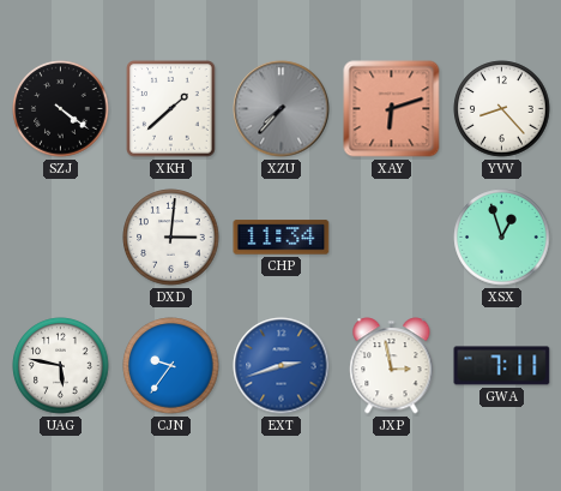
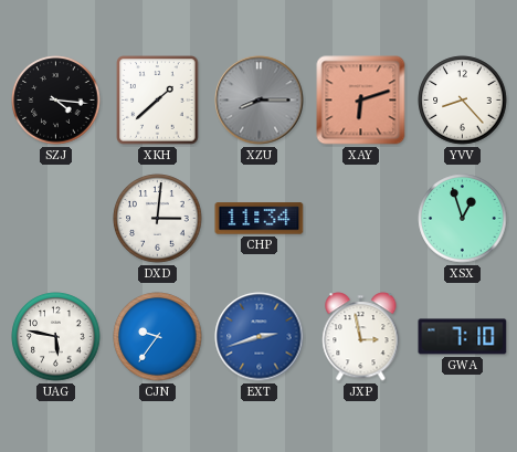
SZJ: 4:21 -> 4:16
XZU: 7:37 -> 8:15
GWA: 7:11 -> 7:10
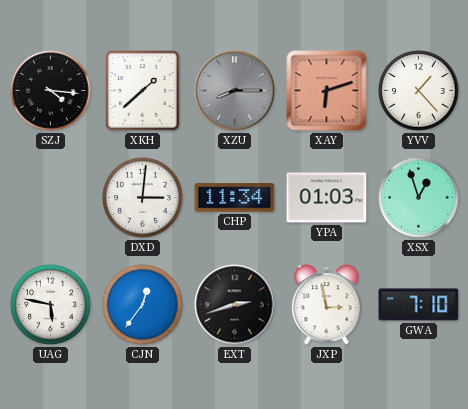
YVV: 8:23 -> 1:23
YPA: none -> 01:03
CJN: 9:36 -> 12:36
EXT dial: blue -> black
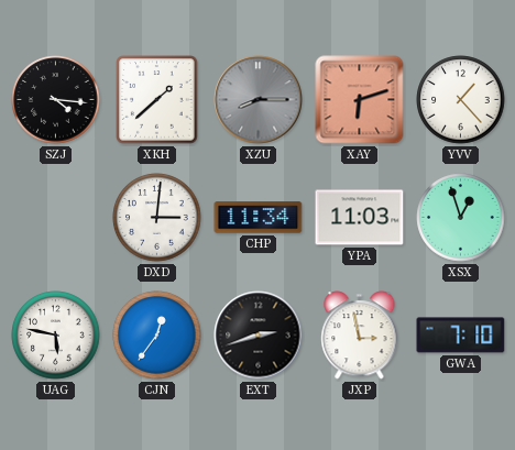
YPA: 01:03 -> 11:03
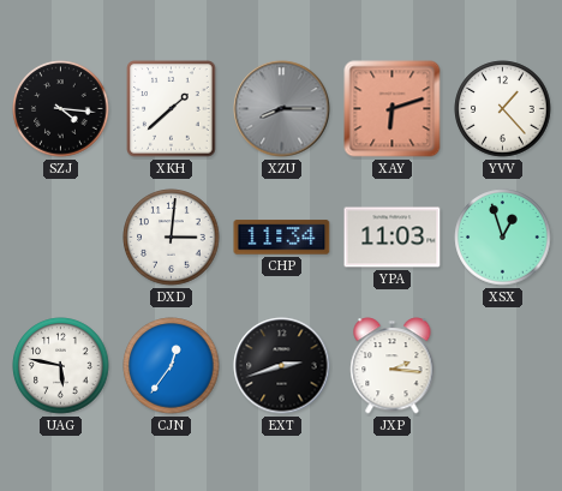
JXP: 2:58 -> 2:16
GWA: 7:10 -> none
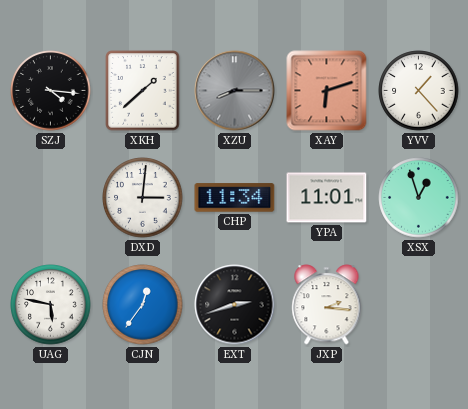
YPA: 11:03 -> 11:01
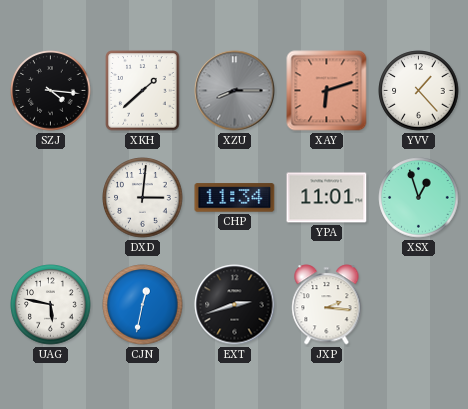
CJN: 12:36 -> 12:32
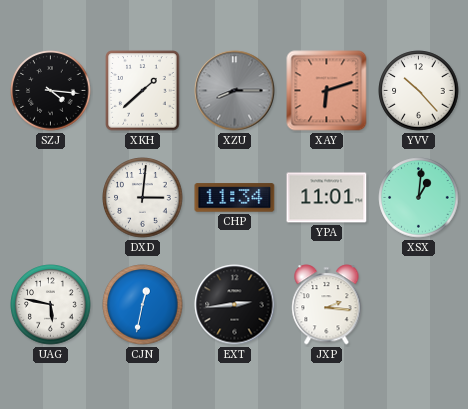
YVV: 1:23 -> 10:23
XSX: 12:57 -> 1:01
EXT: 2:42 -> 2:44
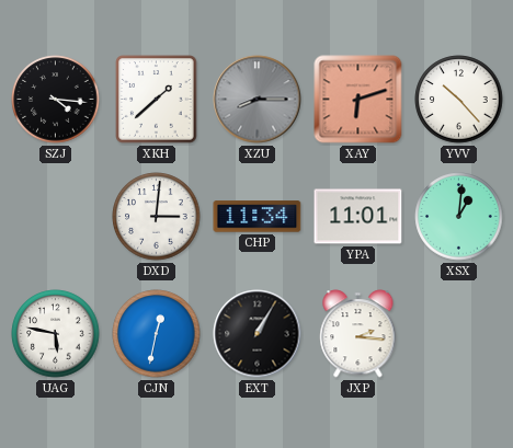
EXT: 2:44 -> 1:05
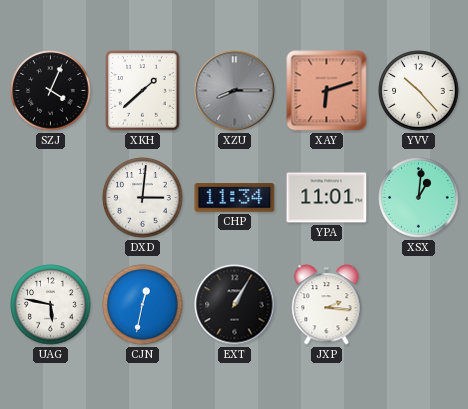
SZJ: 4:16 -> 4:04
